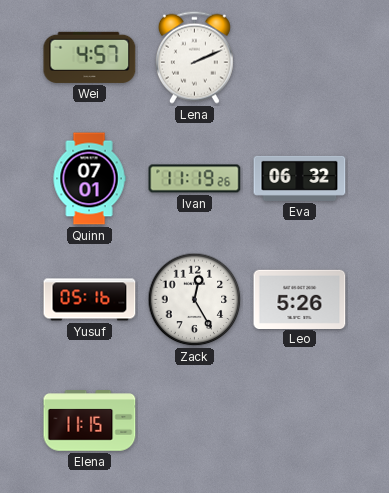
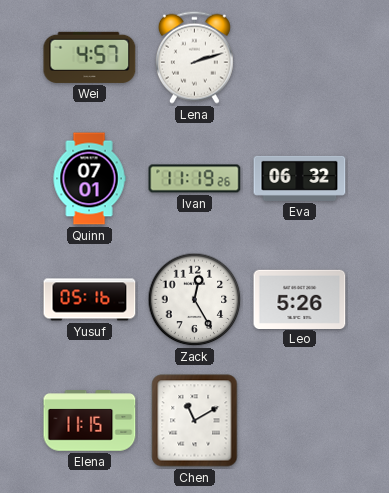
Lena: 2:11 -> 2:12
Chen: none -> 11:10
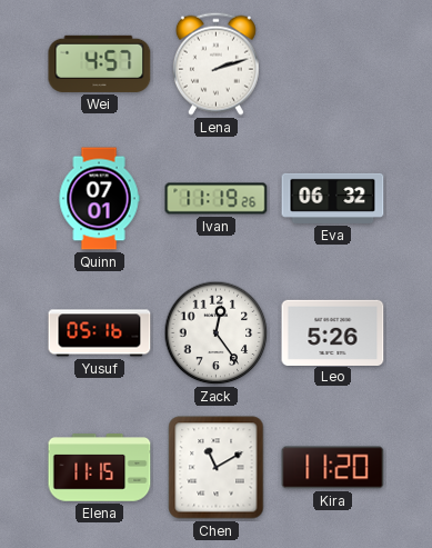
Zack: 12:25 -> 12:24
Kira: none -> 11:20
